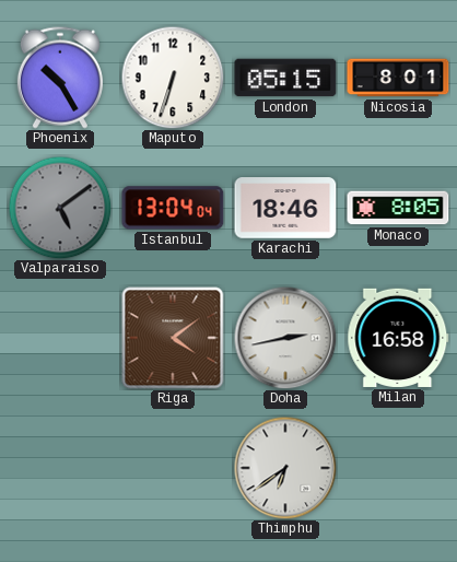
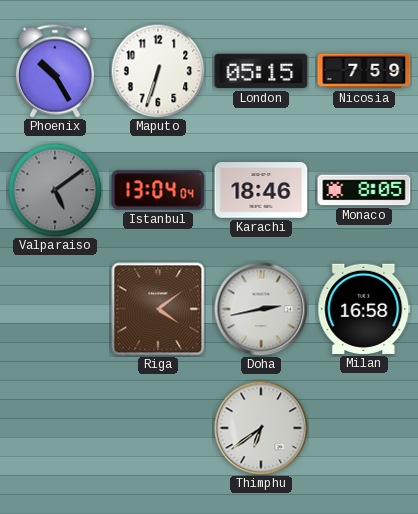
Nicosia: 8:01 -> 7:59
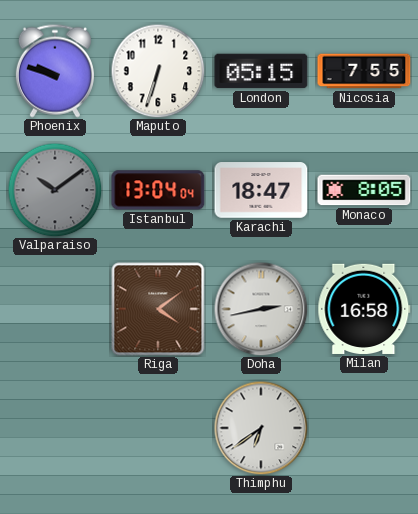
Phoenix: 10:25 -> 9:48
Nicosia: 7:59 -> 7:55
Valparaiso: 5:09 -> 10:09
Karachi: 18:46 -> 18:47
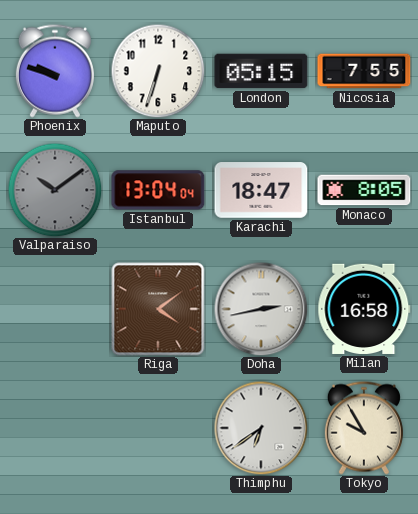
Tokyo: none -> 9:55
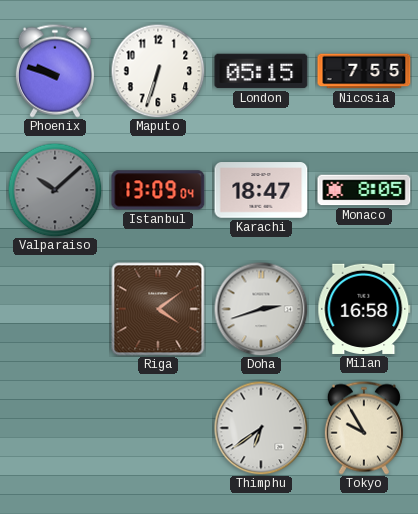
Valparaiso: 10:09 -> 10:08
Istanbul: 13:04 -> 13:09
Doha: 2:43 -> 2:42
